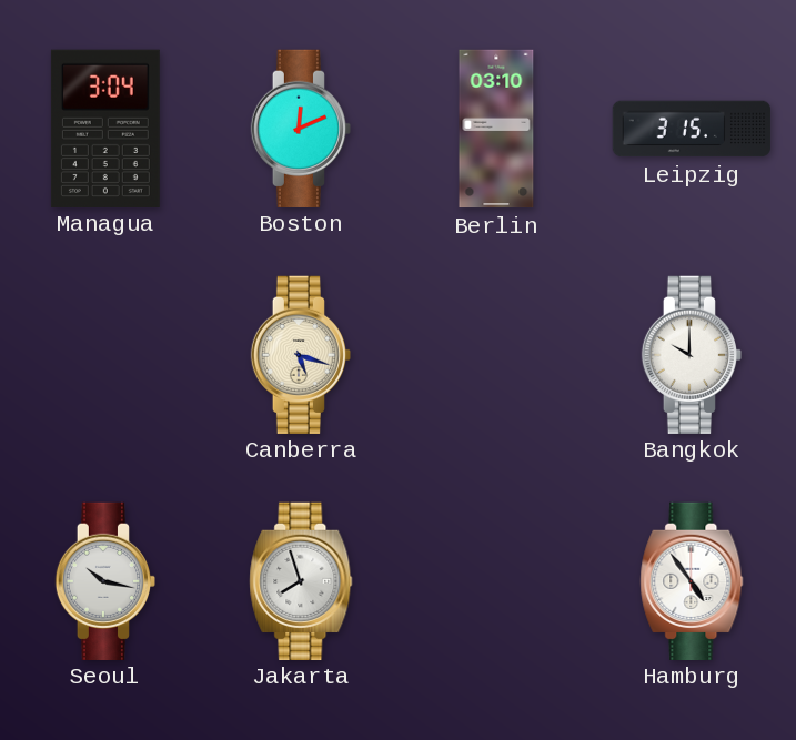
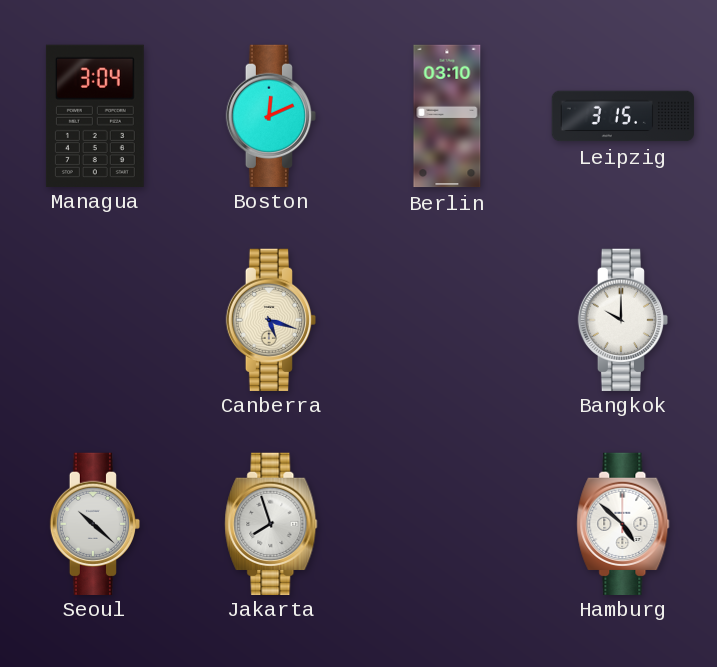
Seoul: 10:17 -> 10:22
Hamburg: 4:54 -> 4:52
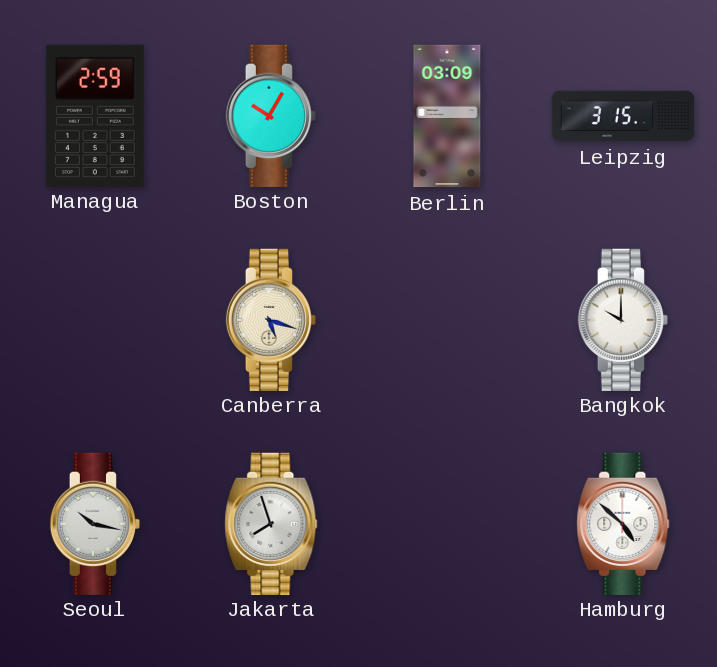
Managua: 3:04 -> 2:59
Boston: 12:11 -> 10:05
Berlin: 03:10 -> 03:09
Seoul: 10:22 -> 10:17
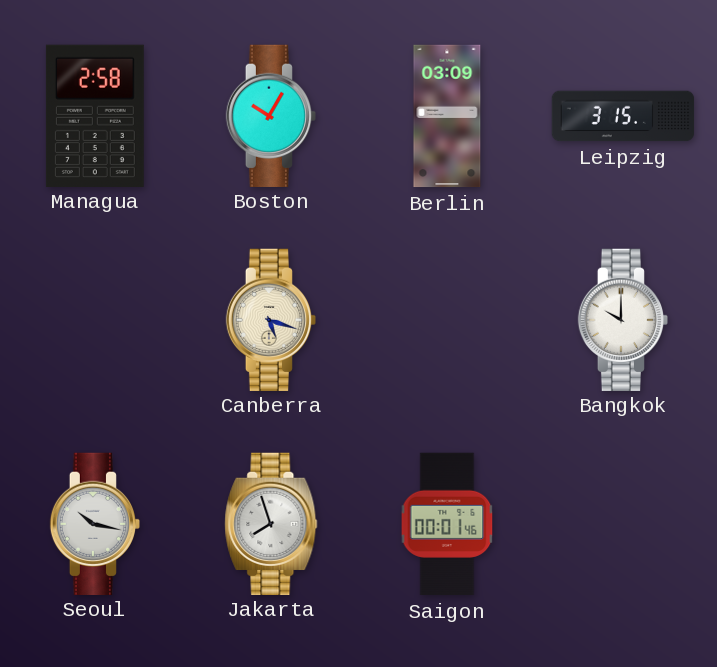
Managua: 2:59 -> 2:58
Saigon: none -> 00:01
Hamburg: 4:52 -> none
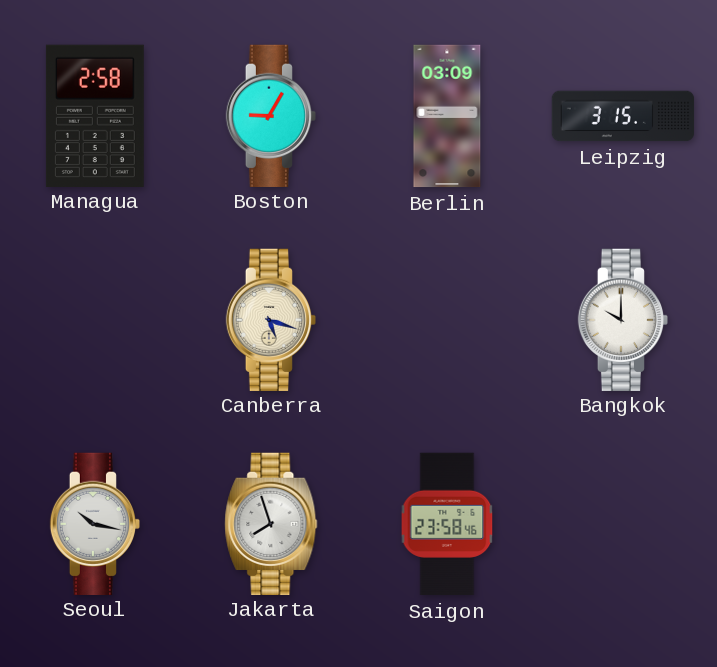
Boston: 10:05 -> 9:05
Saigon: 00:01 -> 23:58
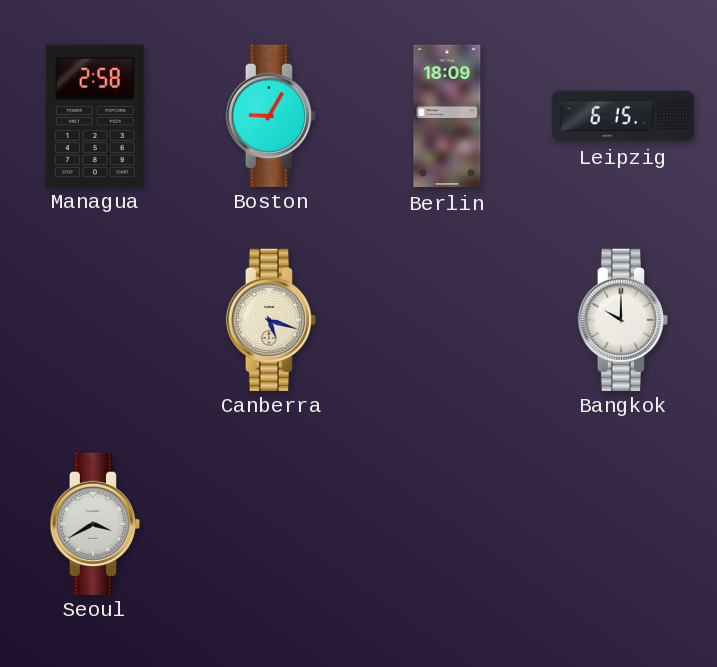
Berlin: 03:09 -> 18:09
Leipzig: 3:15 -> 6:15
Seoul: 10:17 -> 3:40
Jakarta: 7:57 -> none
Saigon: 23:58 -> none
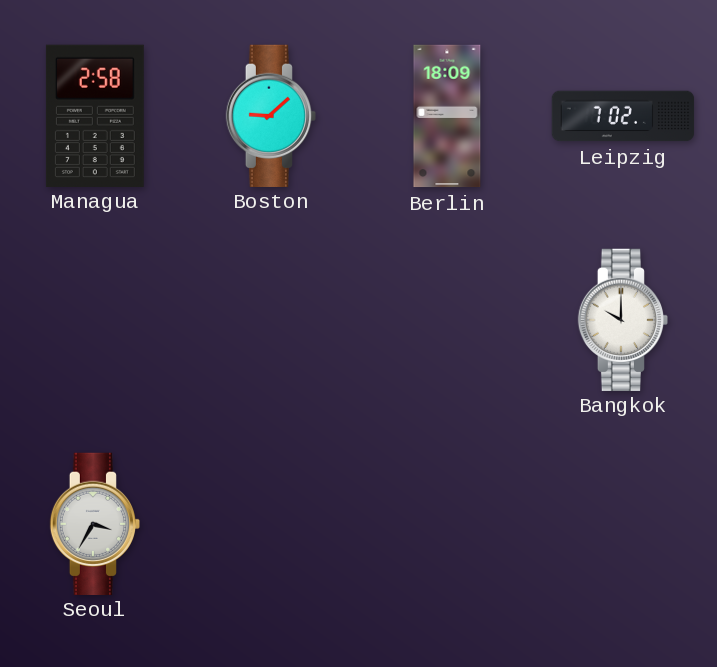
Boston: 9:05 -> 9:08
Leipzig: 6:15 -> 7:02
Canberra: 5:18 -> none
Seoul: 3:40 -> 3:35
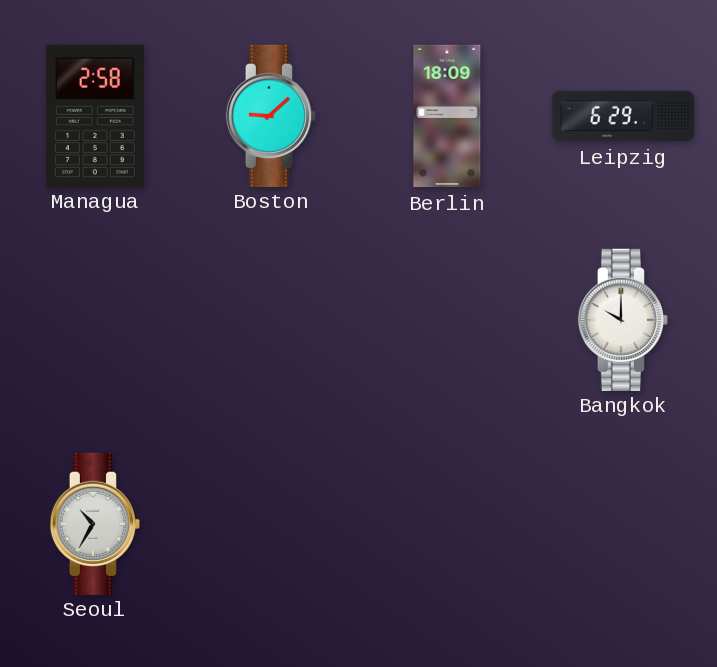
Leipzig: 7:02 -> 6:29
Seoul: 3:35 -> 10:35
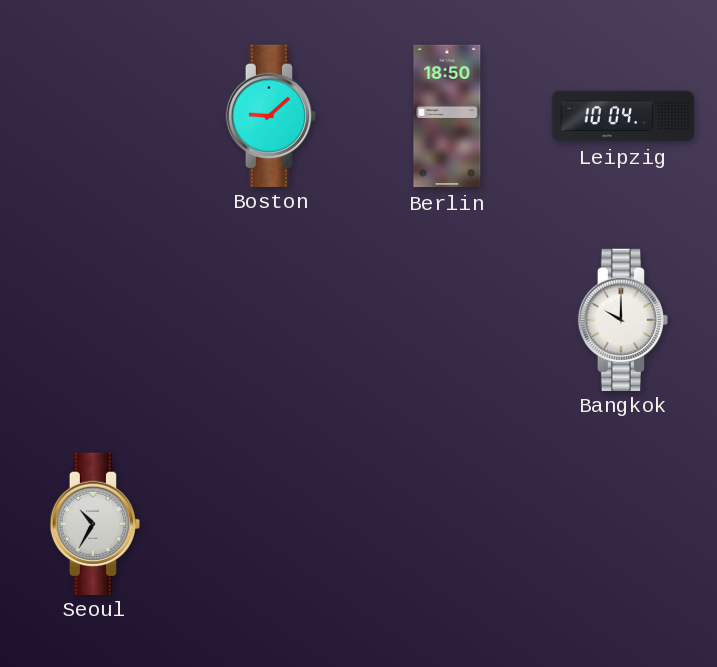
Managua: 2:58 -> none
Berlin: 18:09 -> 18:50
Leipzig: 6:29 -> 10:04
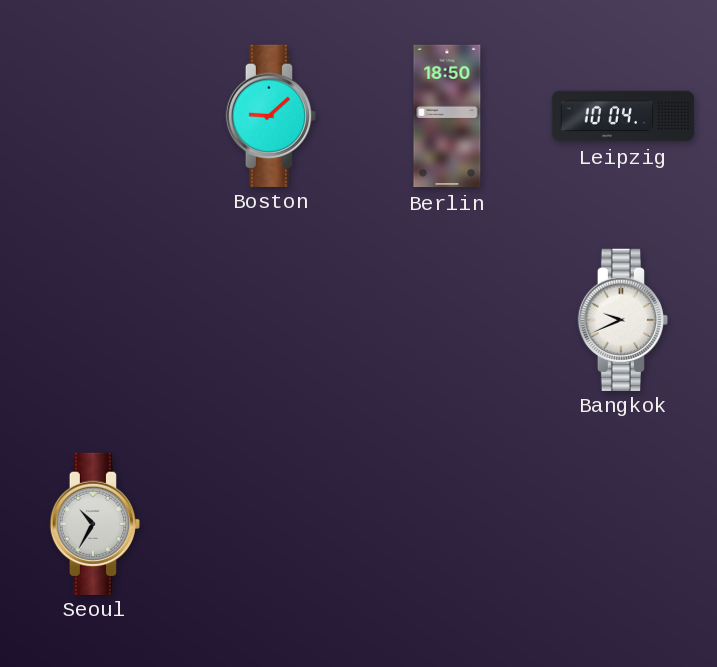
Bangkok: 10:00 -> 9:41
